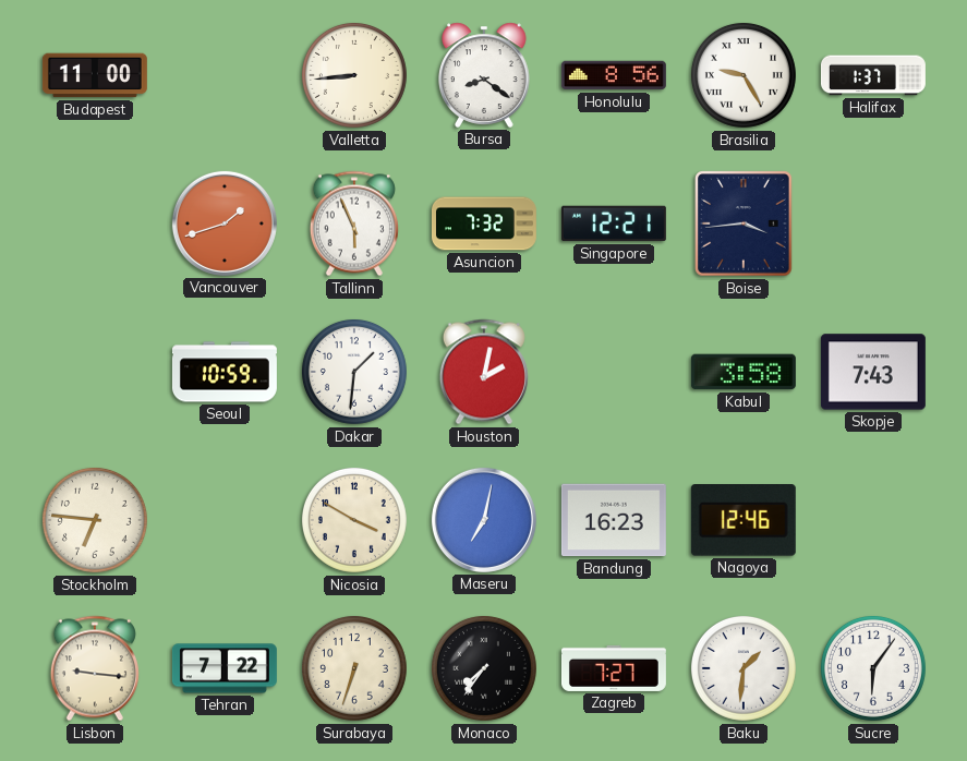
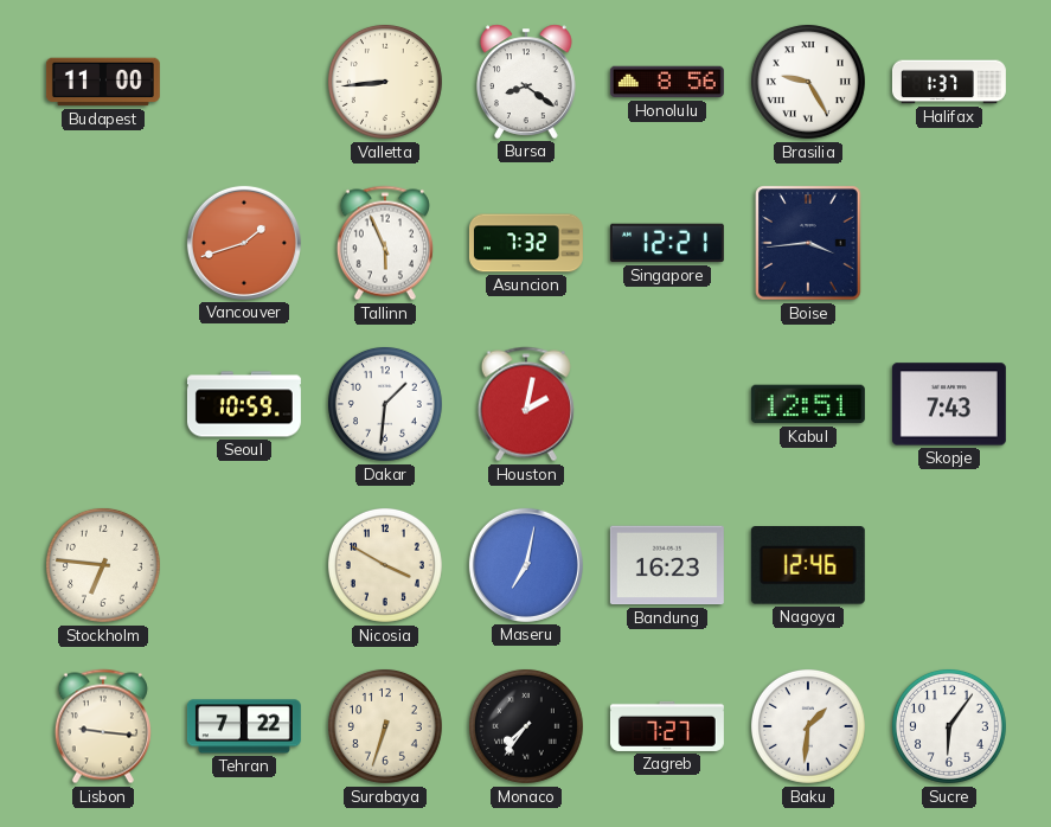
Kabul: 3:58 -> 12:51
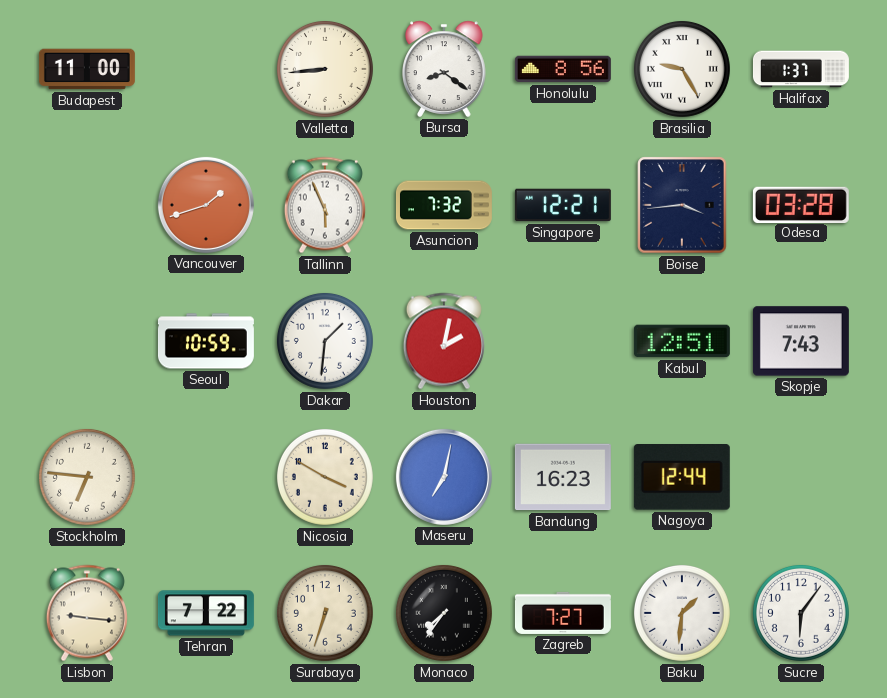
Odesa: none -> 03:28
Nagoya: 12:46 -> 12:44
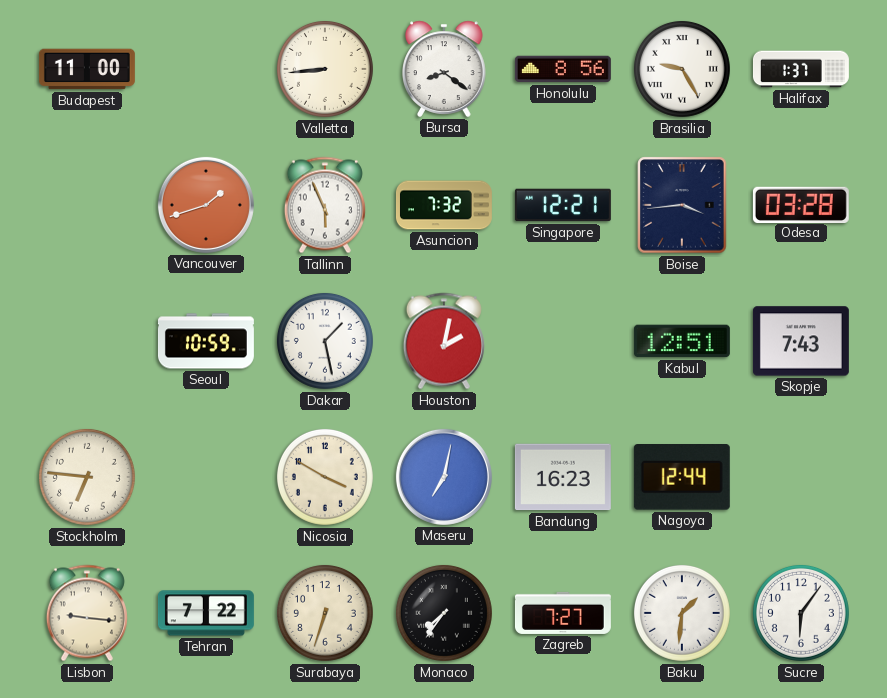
Dakar: 1:31 -> 1:28
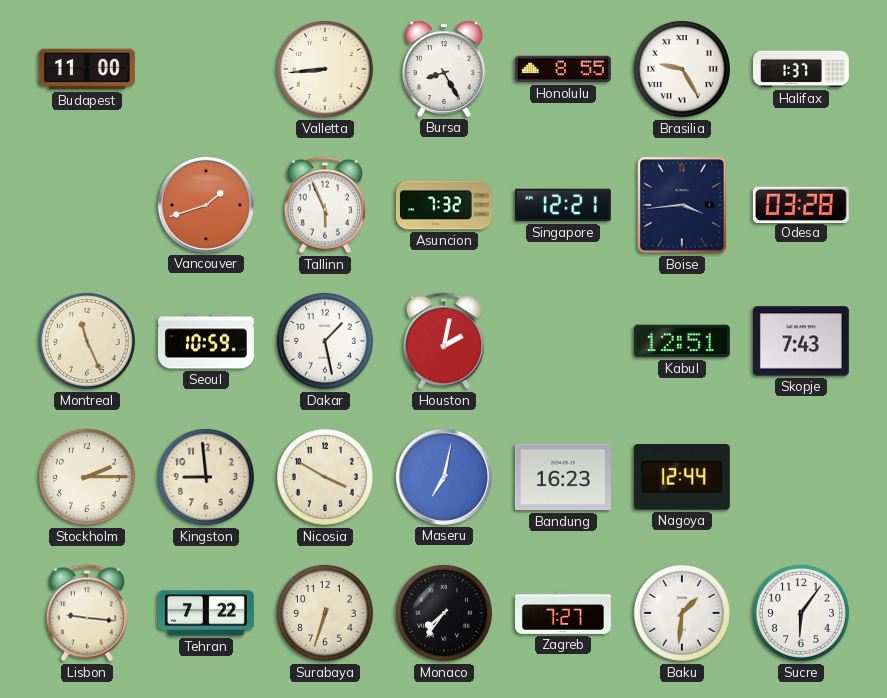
Bursa: 8:21 -> 8:25
Honolulu: 8:56 -> 8:55
Montreal: none -> 11:26
Stockholm: 6:46 -> 2:15
Kingston: none -> 8:59
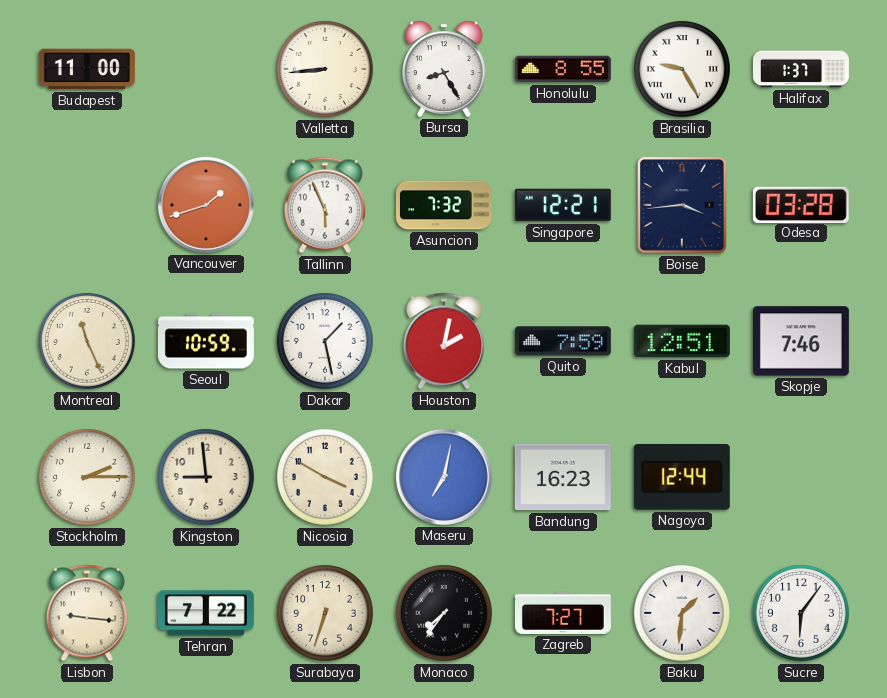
Quito: none -> 7:59
Skopje: 7:43 -> 7:46
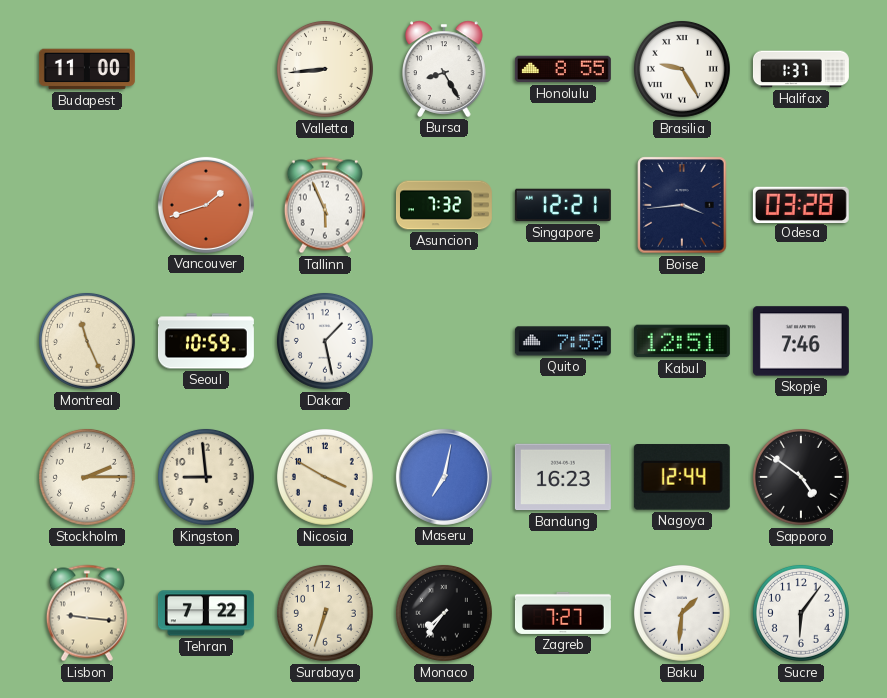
Houston: 2:02 -> none
Sapporo: none -> 4:51
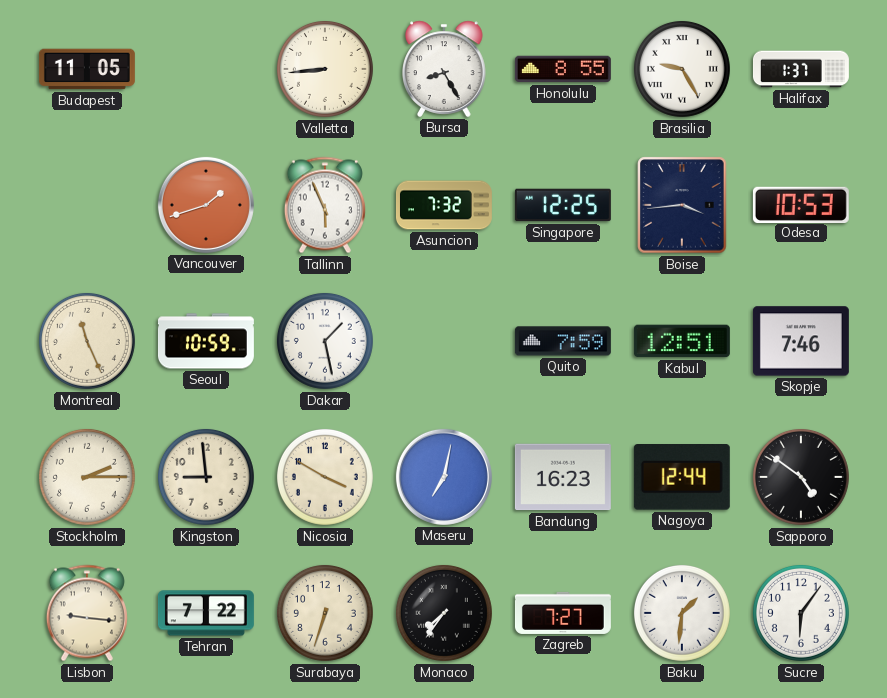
Budapest: 11:00 -> 11:05
Singapore: 12:21 -> 12:25
Odesa: 03:28 -> 10:53
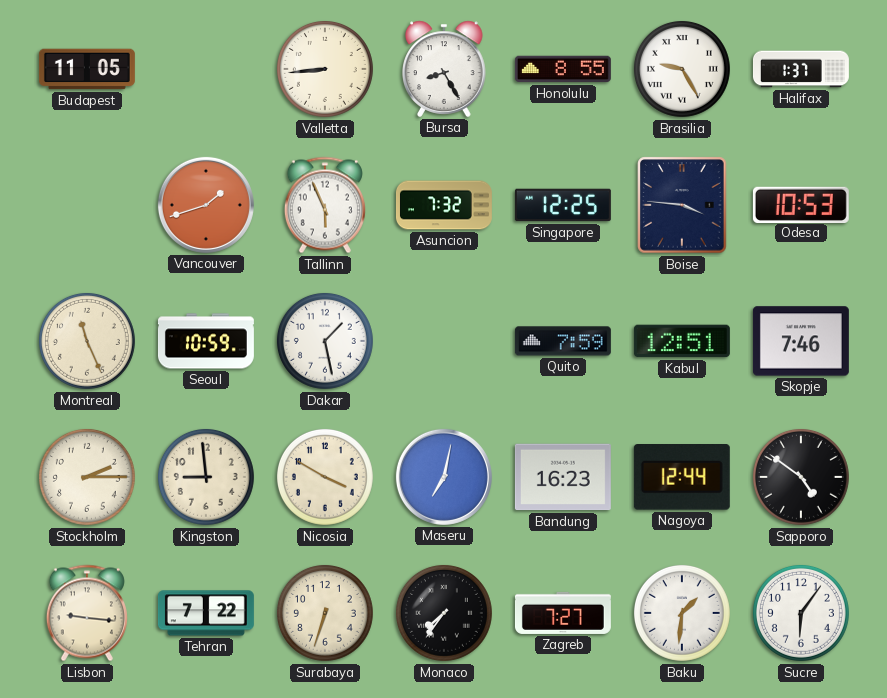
Boise: 3:44 -> 3:46
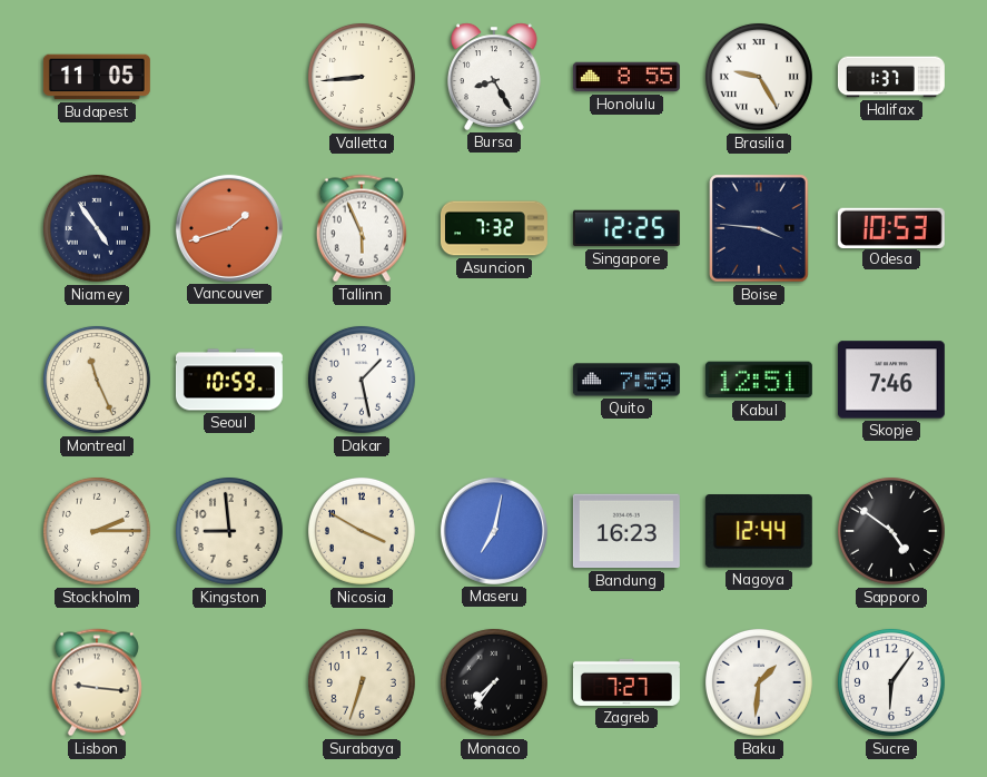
Niamey: none -> 4:54
Tehran: 7:22 -> none
